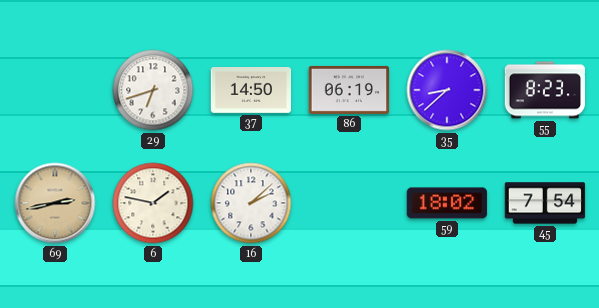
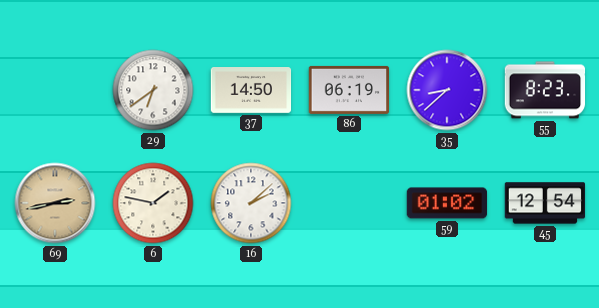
29: 6:42 -> 6:39
59: 18:02 -> 01:02
45: 7:54 -> 12:54
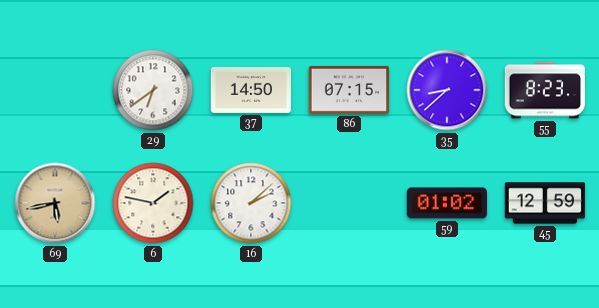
86: 06:19 -> 07:15
69: 2:43 -> 5:43
45: 12:54 -> 12:59
